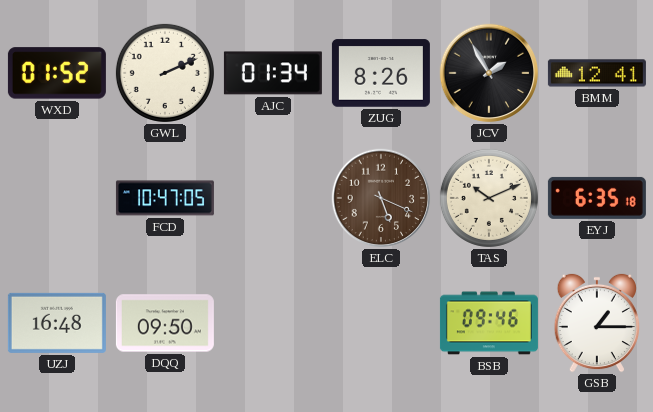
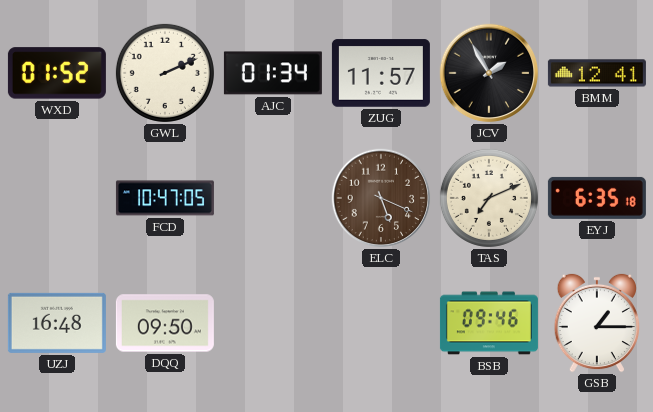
ZUG: 8:26 -> 11:57
TAS: 10:11 -> 7:11
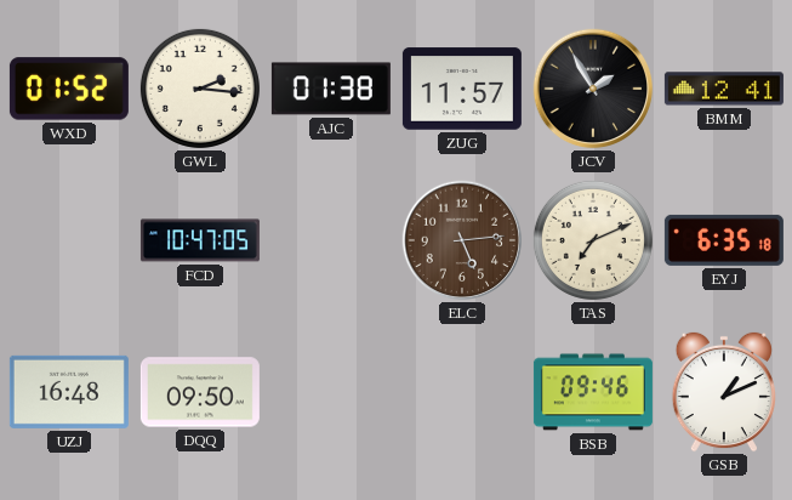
GWL: 2:11 -> 2:16
AJC: 01:34 -> 01:38
ELC: 5:19 -> 5:14
GSB: 1:15 -> 1:11
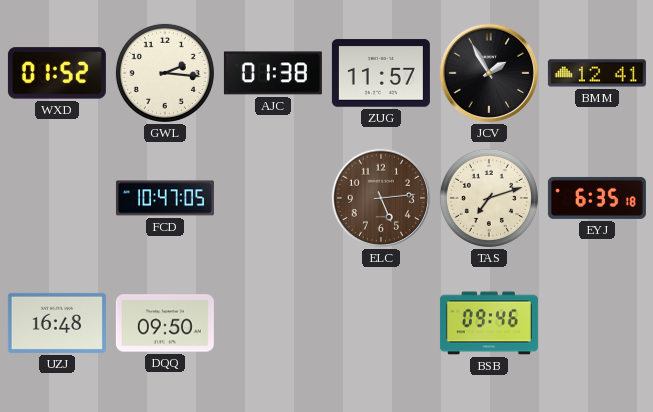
TAS: 7:11 -> 7:12
GSB: 1:11 -> none
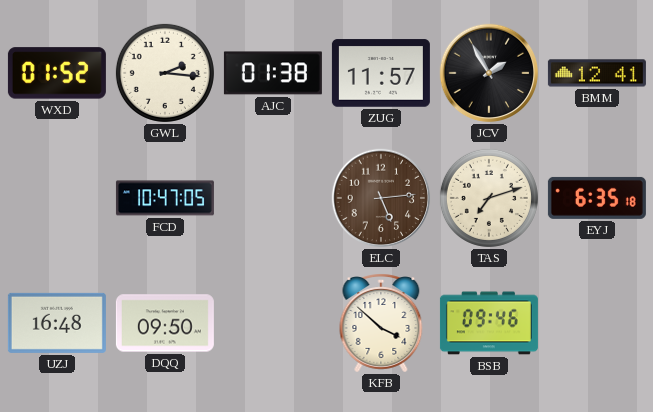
KFB: none -> 3:52
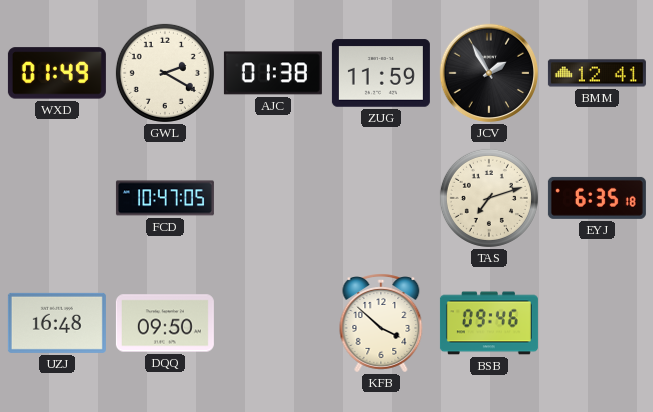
WXD: 01:52 -> 01:49
GWL: 2:16 -> 2:20
ZUG: 11:57 -> 11:59
ELC: 5:14 -> none
